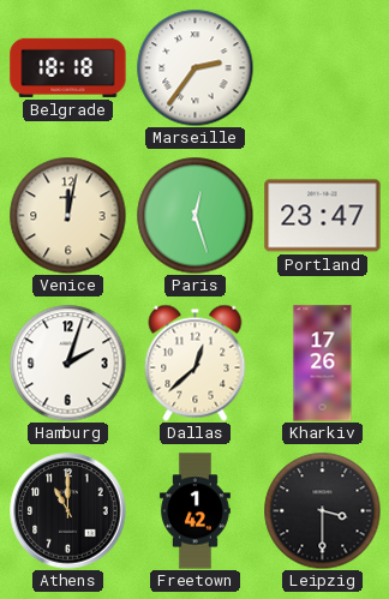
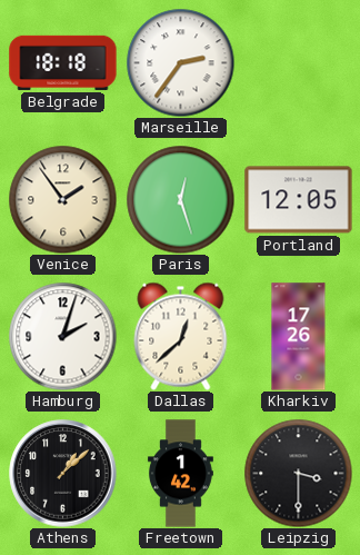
Venice: 12:02 -> 1:54
Portland: 23:47 -> 12:05
Athens: 11:00 -> 1:08
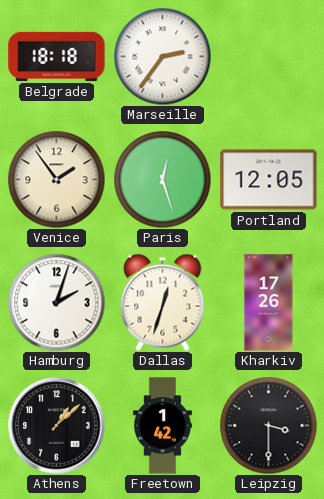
Dallas: 12:38 -> 12:33
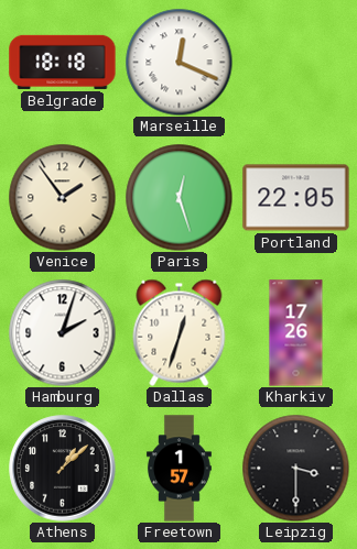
Marseille: 2:36 -> 12:19
Portland: 12:05 -> 22:05
Freetown: 1:42 -> 1:57
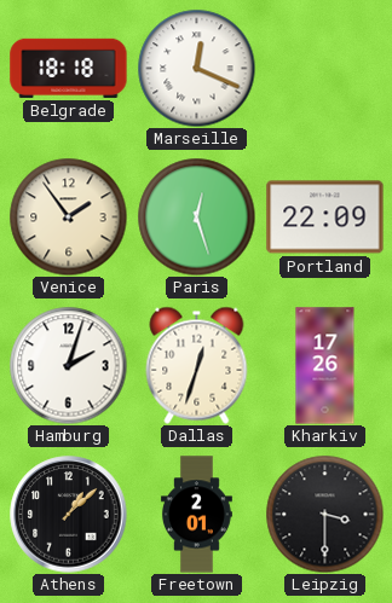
Portland: 22:05 -> 22:09
Freetown: 1:57 -> 2:01
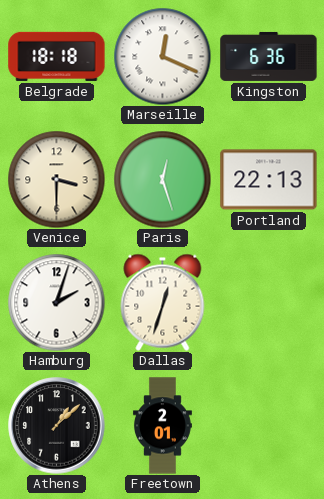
Kingston: none -> 6:36
Venice: 1:54 -> 3:30
Portland: 22:09 -> 22:13
Kharkiv: 17:26 -> none
Leipzig: 3:30 -> none
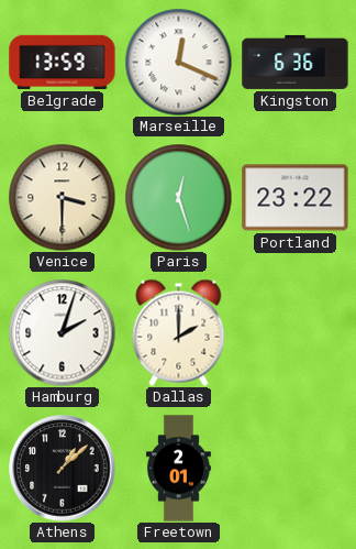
Belgrade: 18:18 -> 13:59
Portland: 22:13 -> 23:22
Dallas: 12:33 -> 2:00
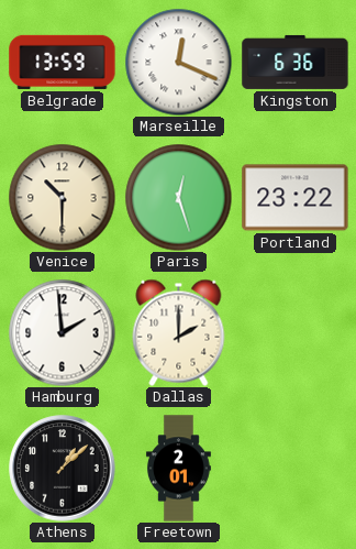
Venice: 3:30 -> 10:30
Hamburg: 2:03 -> 1:59
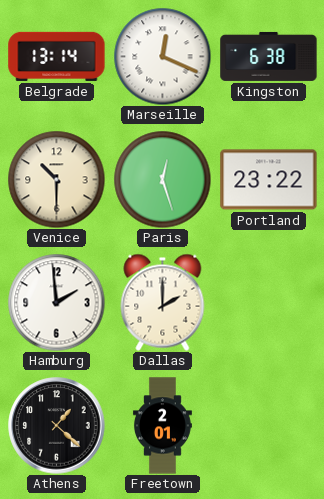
Belgrade: 13:59 -> 13:14
Kingston: 6:36 -> 6:38
Athens: 1:08 -> 1:22
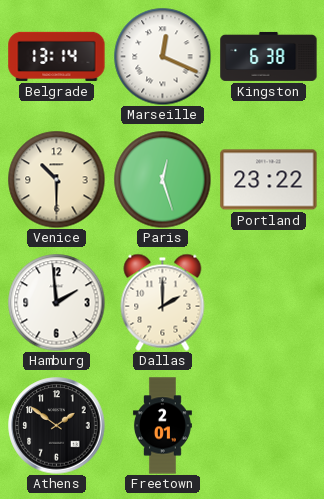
Athens: 1:22 -> 1:51
